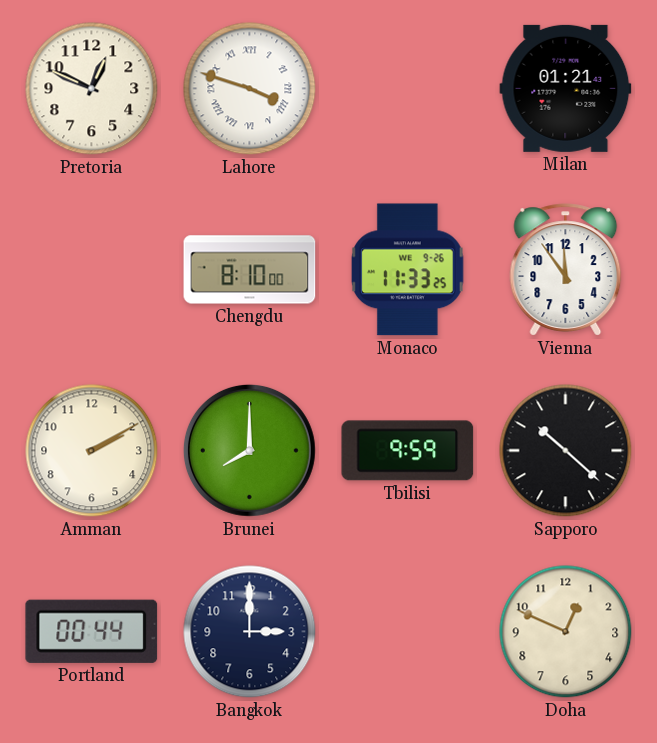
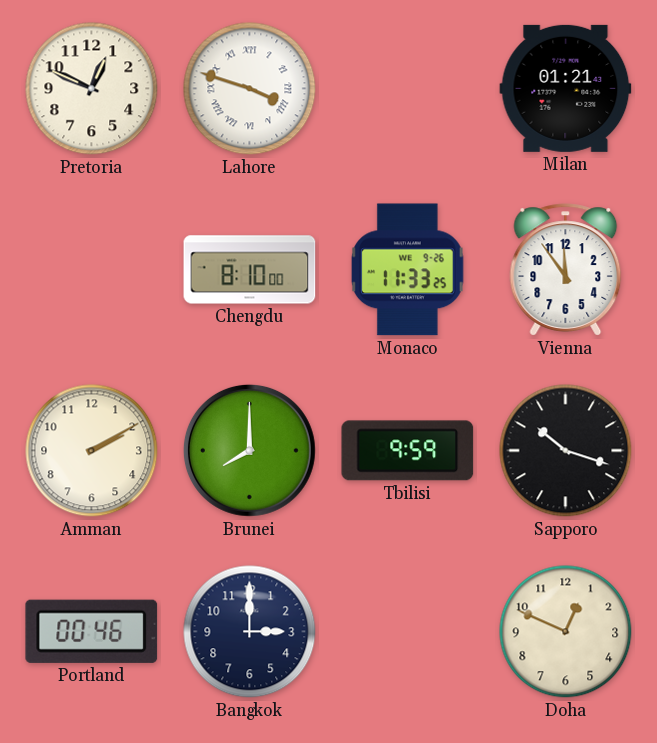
Sapporo: 10:22 -> 10:18
Portland: 00:44 -> 00:46
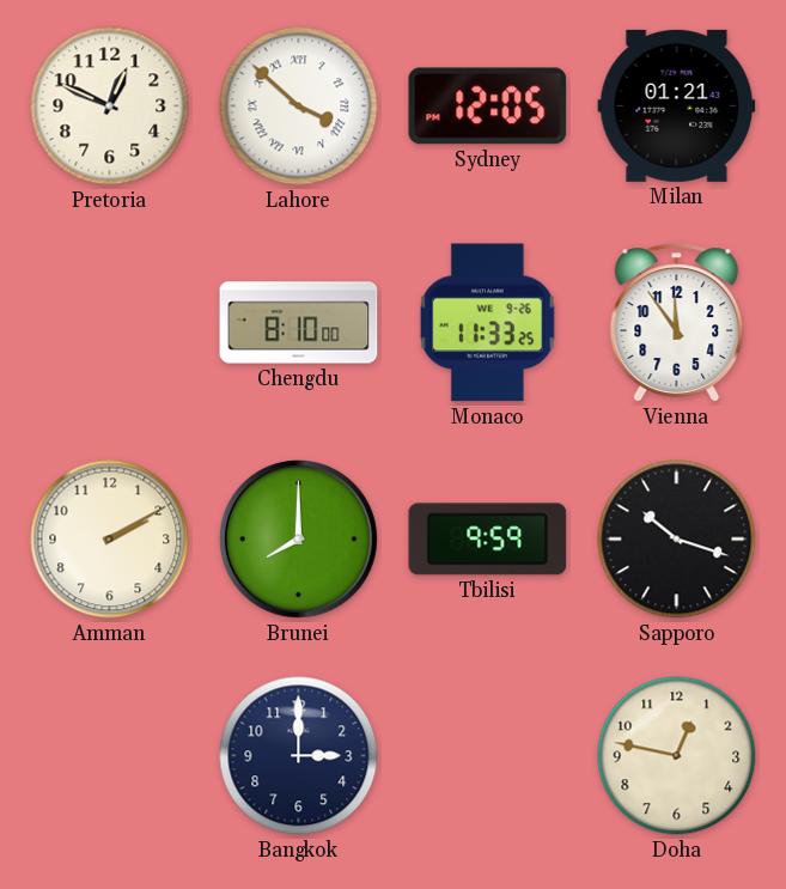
Lahore: 3:48 -> 3:52
Sydney: none -> 12:05
Portland: 00:46 -> none
Doha: 12:49 -> 12:47
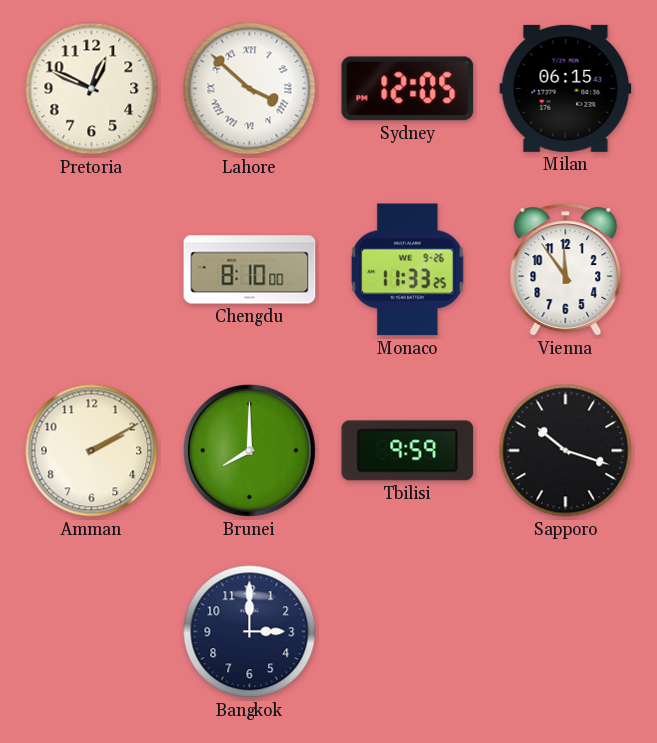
Milan: 01:21 -> 06:15
Doha: 12:47 -> none
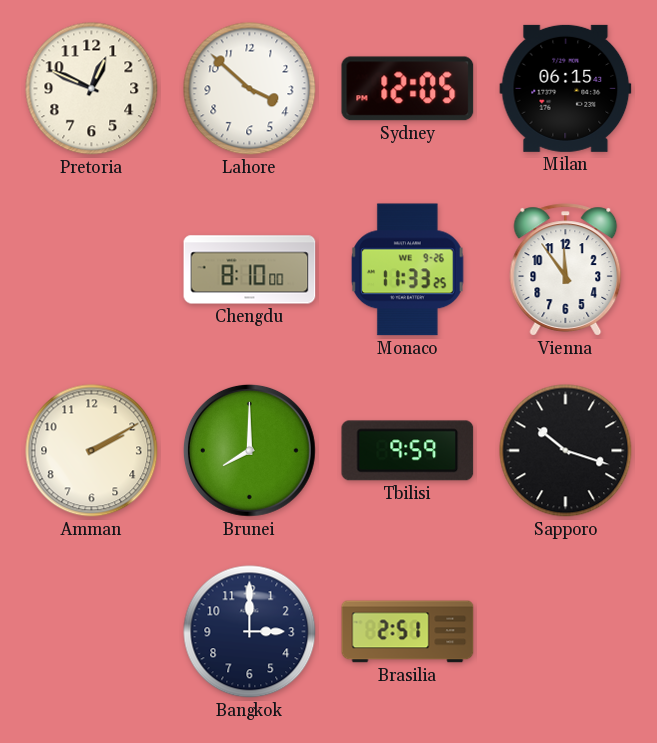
Lahore numerals: Roman -> Arabic
Brasilia: none -> 2:51
